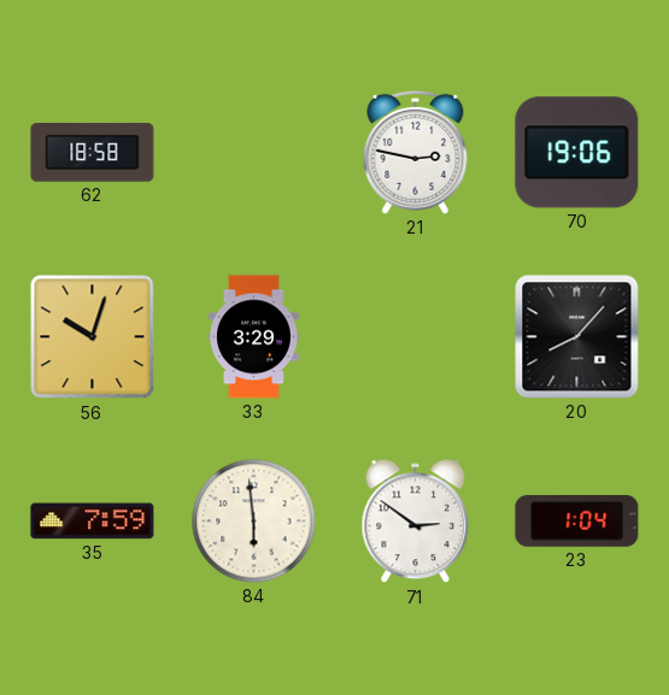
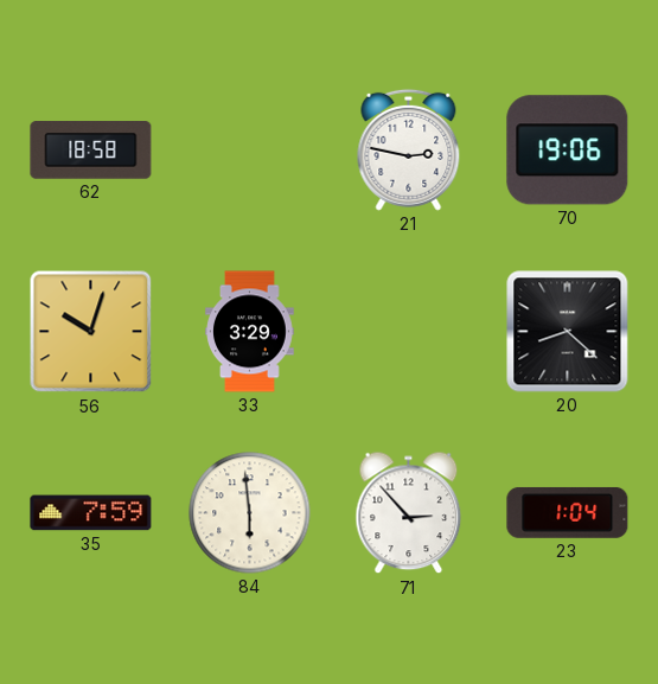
20: 8:07 -> 8:22
71: 2:51 -> 2:53
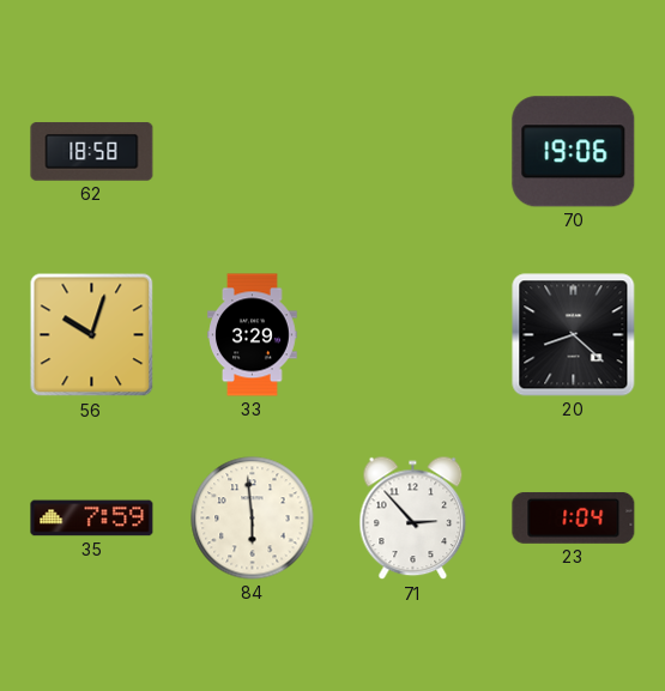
21: 2:47 -> none
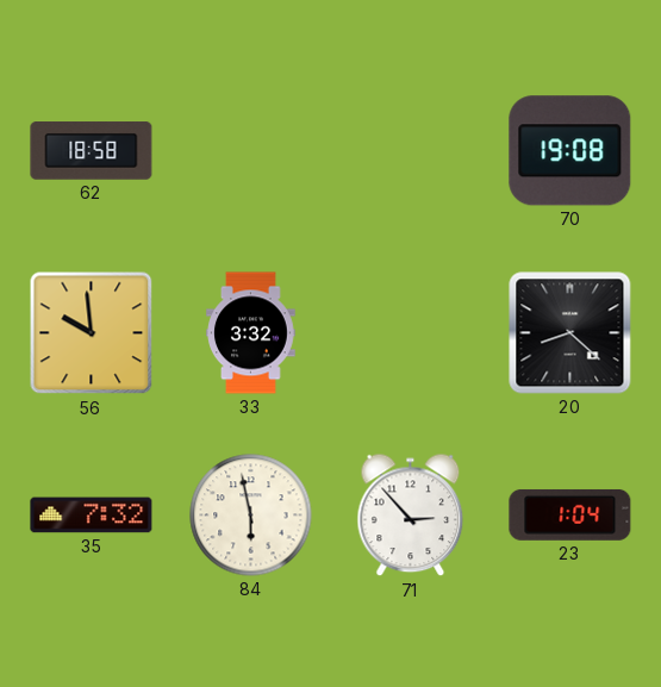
70: 19:06 -> 19:08
56: 10:03 -> 9:59
33: 3:29 -> 3:32
35: 7:59 -> 7:32
84: 5:59 -> 5:58
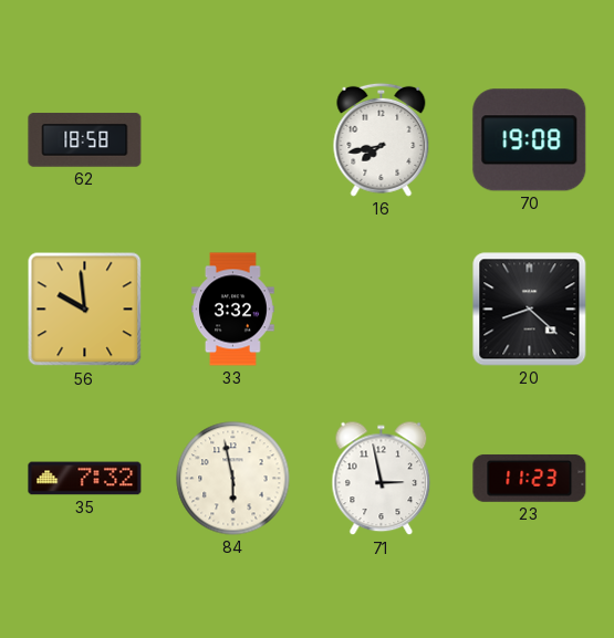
16: none -> 7:43
71: 2:53 -> 2:58
23: 1:04 -> 11:23
